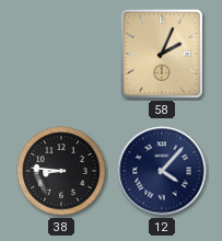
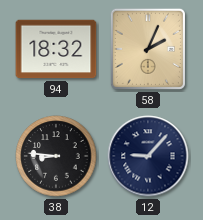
94: none -> 18:32
12: 4:07 -> 9:07
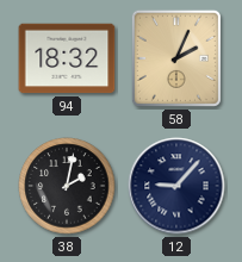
38: 8:46 -> 2:02
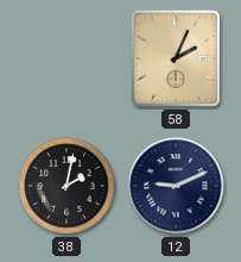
94: 18:32 -> none
12: 9:07 -> 9:11
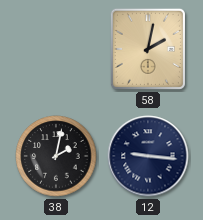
58: 2:04 -> 2:02
12: 9:11 -> 9:16
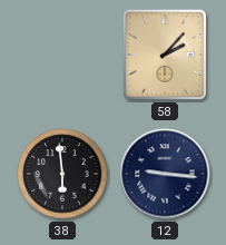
58: 2:02 -> 2:07
38: 2:02 -> 5:59
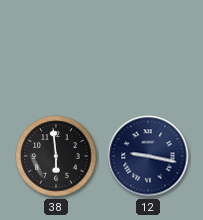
58: 2:07 -> none
12: 9:16 -> 9:17
